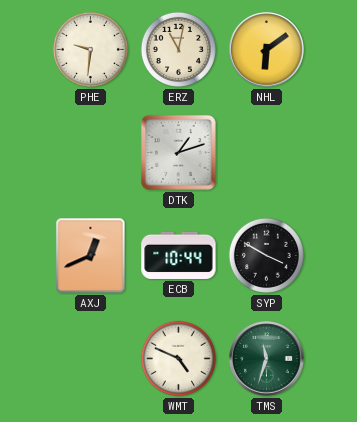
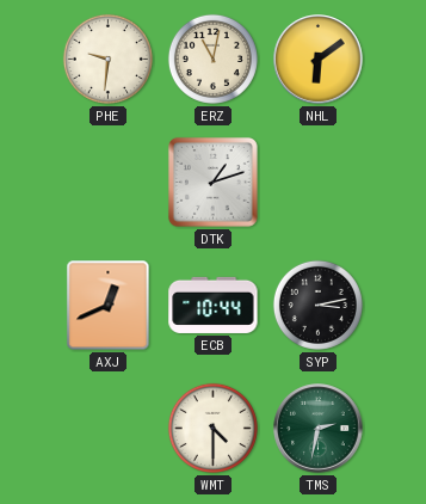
SYP: 3:50 -> 3:13
WMT: 4:49 -> 4:30
TMS: 11:33 -> 2:32
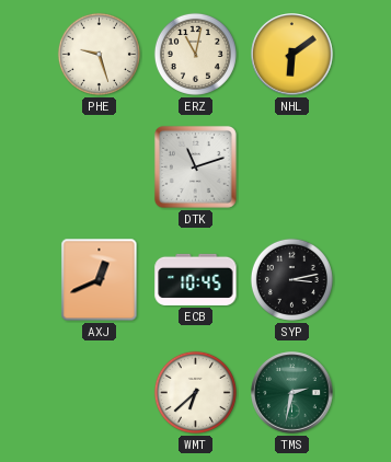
PHE: 9:31 -> 9:27
DTK: 1:12 -> 11:12
ECB: 10:44 -> 10:45
WMT: 4:30 -> 6:38
